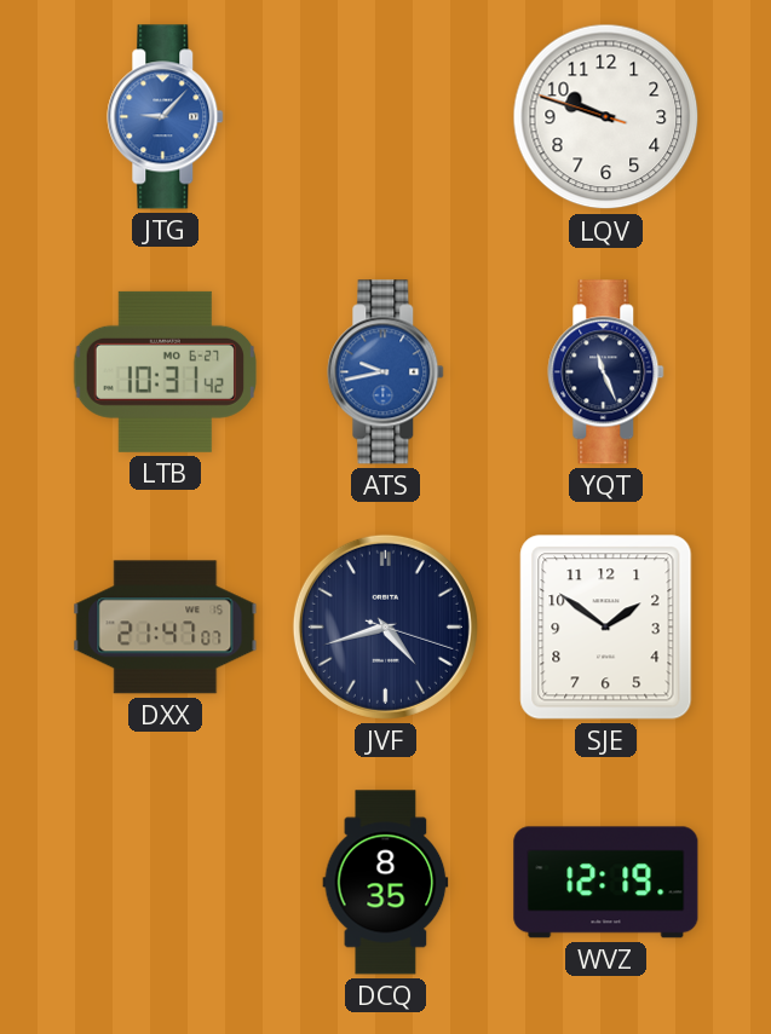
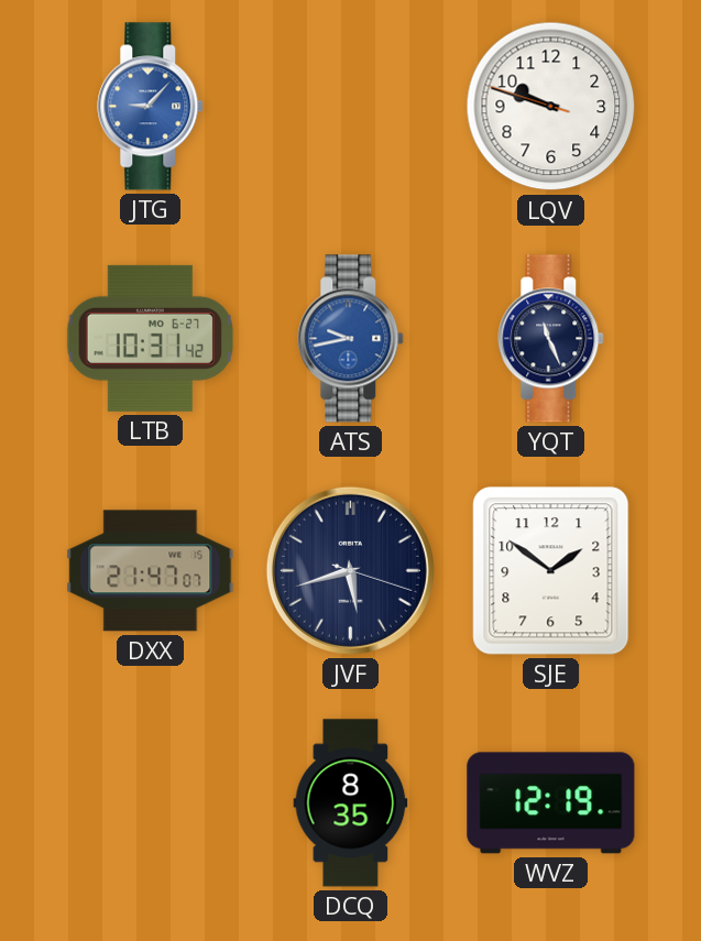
JVF: 4:42 -> 5:42
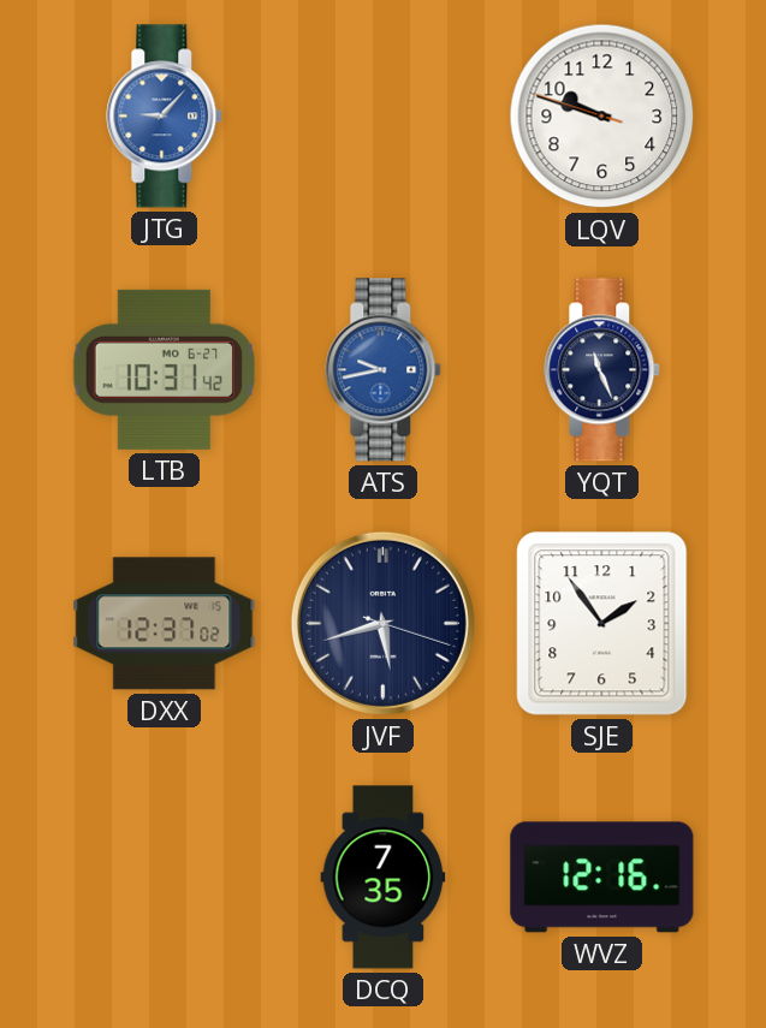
DXX: 21:47 -> 12:37
SJE: 1:51 -> 1:54
DCQ: 8:35 -> 7:35
WVZ: 12:19 -> 12:16
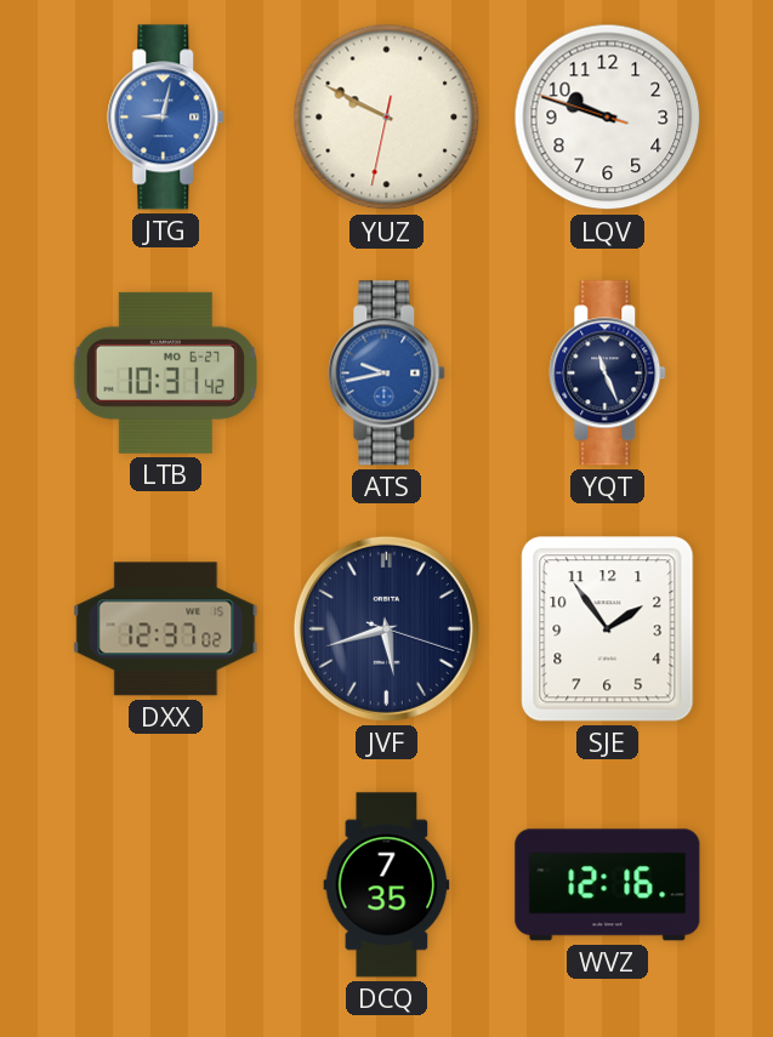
JTG: 9:07 -> 9:02
YUZ: none -> 9:49
